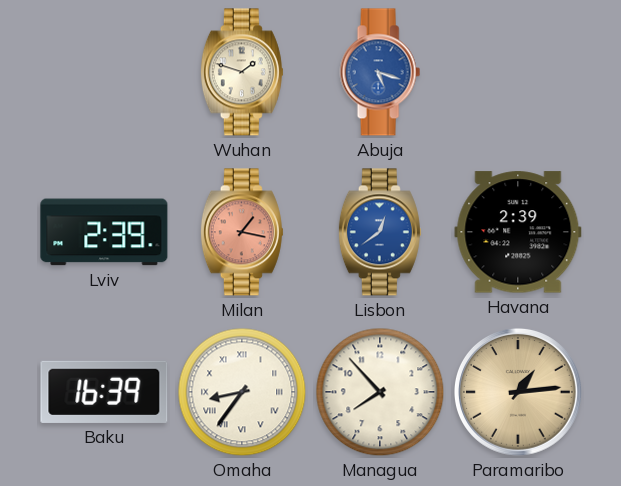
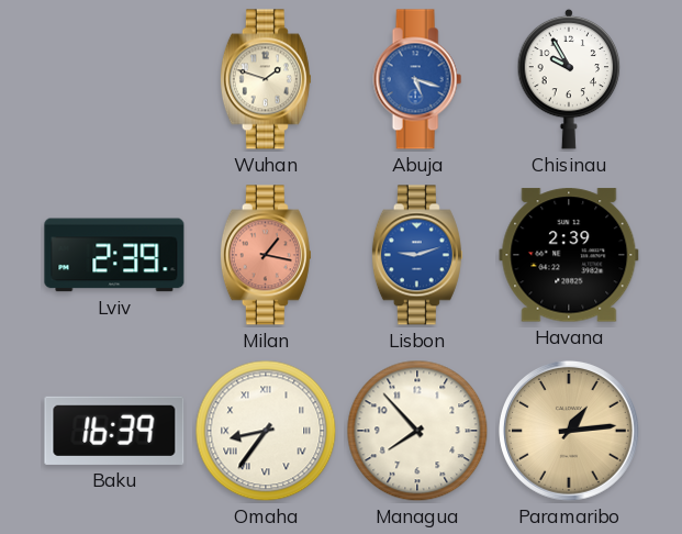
Chisinau: none -> 9:55
Lisbon: 12:39 -> 9:12
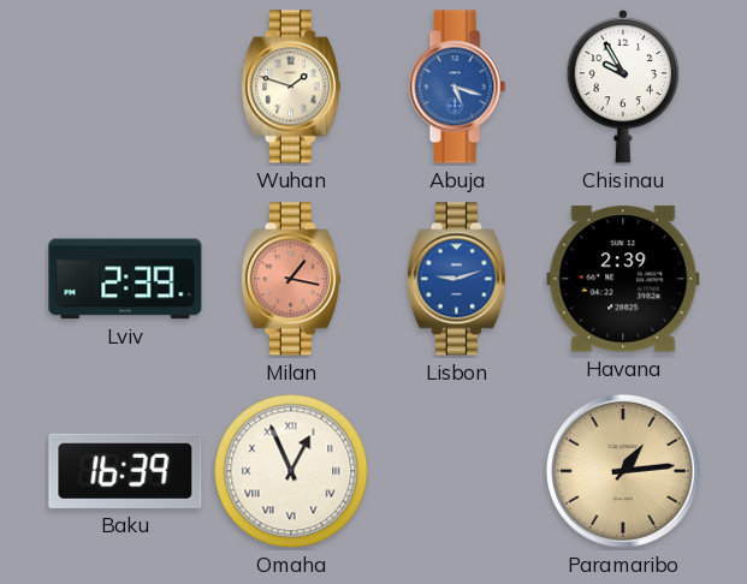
Omaha: 8:36 -> 12:56
Managua: 7:53 -> none
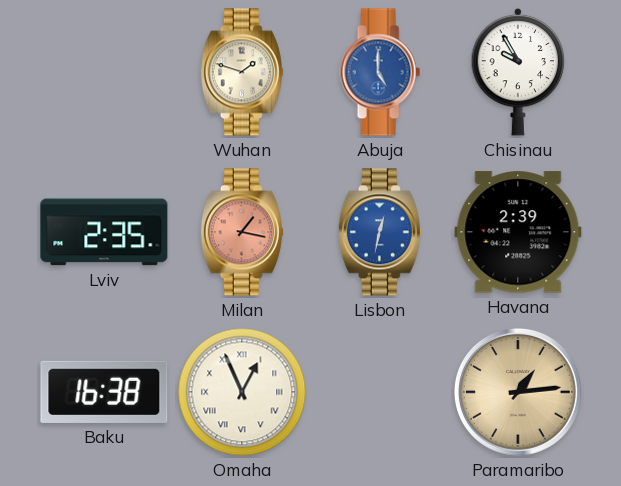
Abuja: 5:18 -> 5:00
Lviv: 2:39 -> 2:35
Lisbon: 9:12 -> 12:32
Baku: 16:39 -> 16:38
